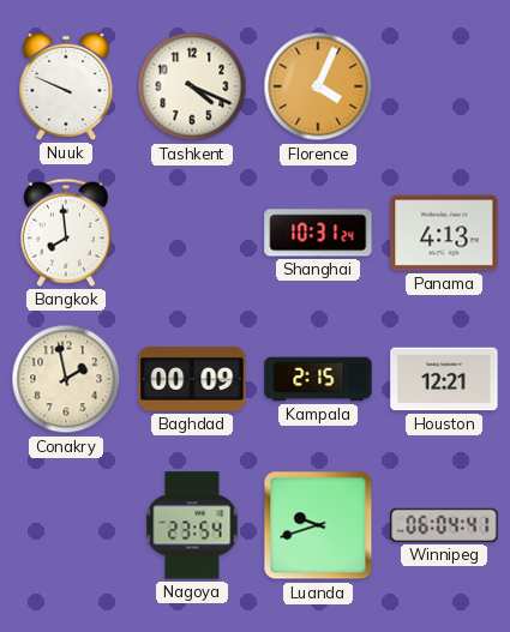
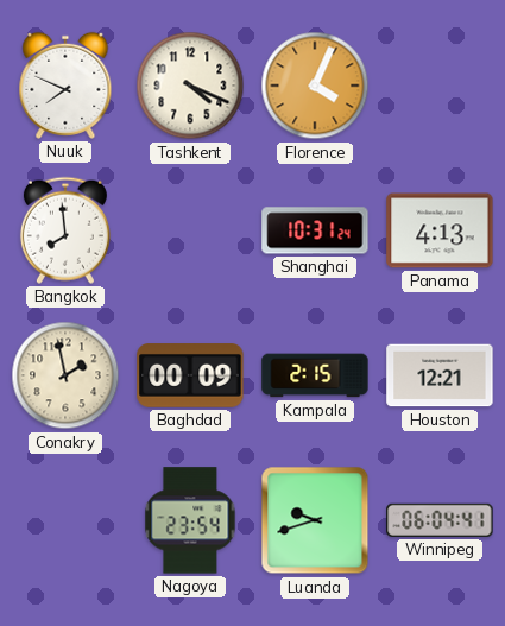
Nuuk: 9:49 -> 7:49
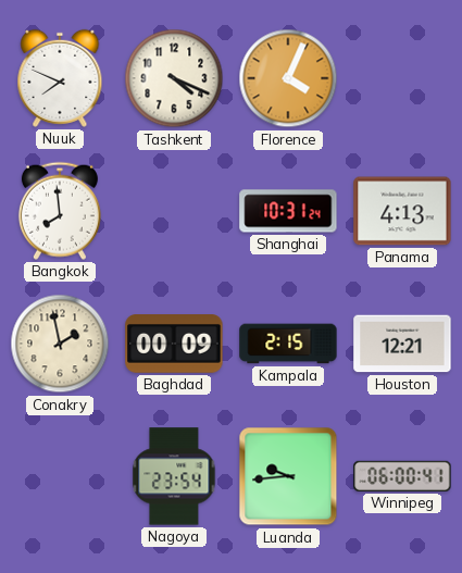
Luanda: 9:42 -> 9:44
Winnipeg: 06:04 -> 06:00
